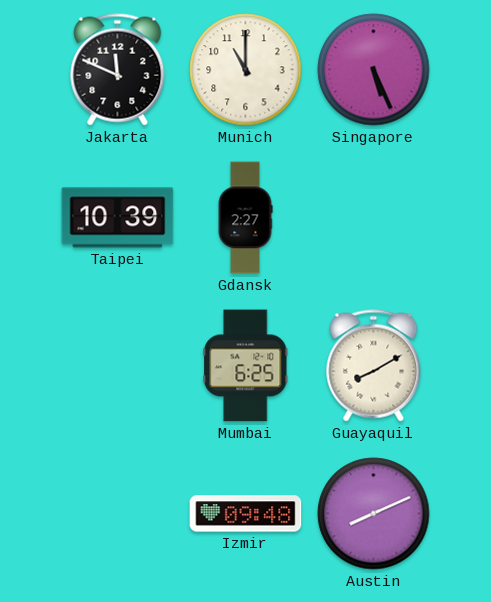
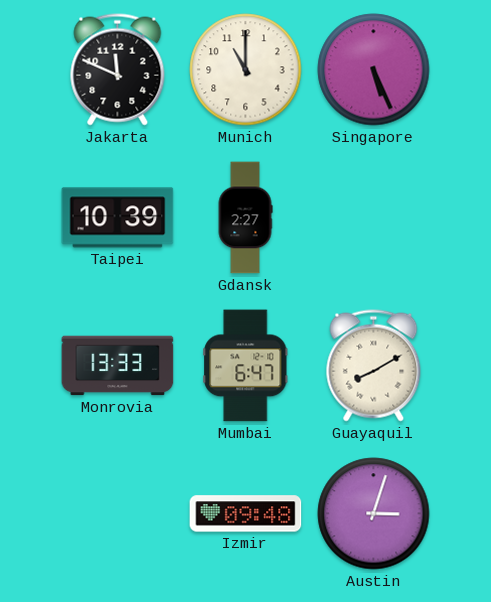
Monrovia: none -> 13:33
Mumbai: 6:25 -> 6:47
Austin: 8:11 -> 3:03
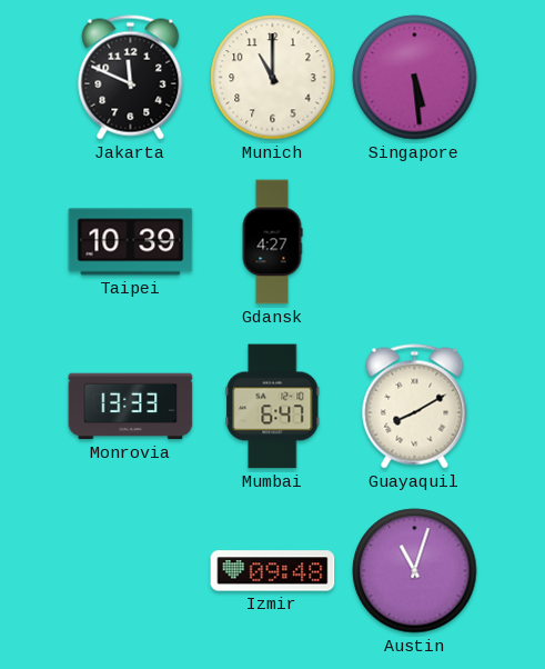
Singapore: 5:26 -> 5:29
Gdansk: 2:27 -> 4:27
Austin: 3:03 -> 11:03
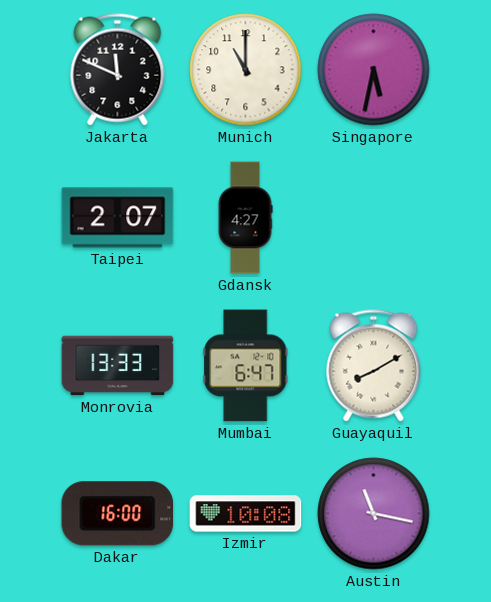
Singapore: 5:29 -> 5:32
Taipei: 10:39 -> 2:07
Dakar: none -> 16:00
Izmir: 09:48 -> 10:08
Austin: 11:03 -> 11:17
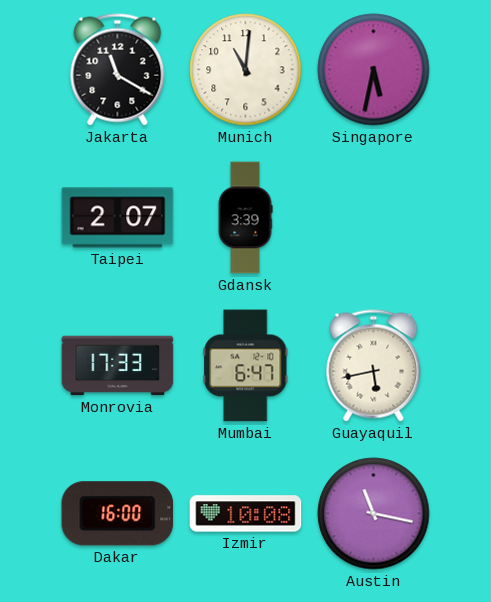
Jakarta: 11:49 -> 11:20
Munich: 11:00 -> 11:01
Gdansk: 4:27 -> 3:39
Monrovia: 13:33 -> 17:33
Guayaquil: 8:10 -> 5:43
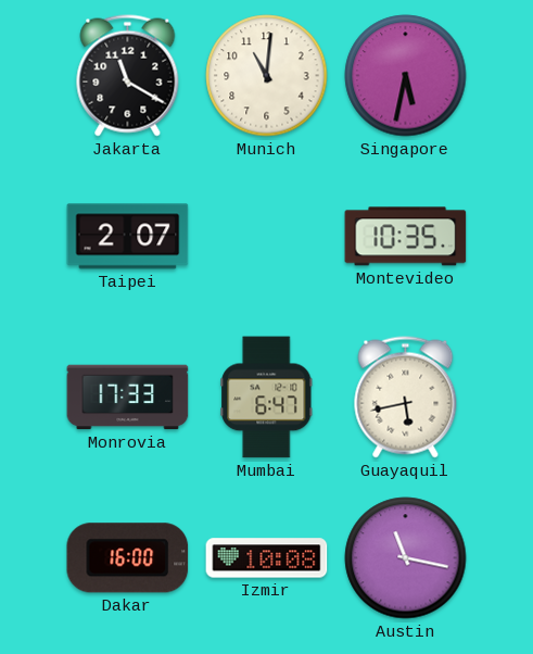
Gdansk: 3:39 -> none
Montevideo: none -> 10:35
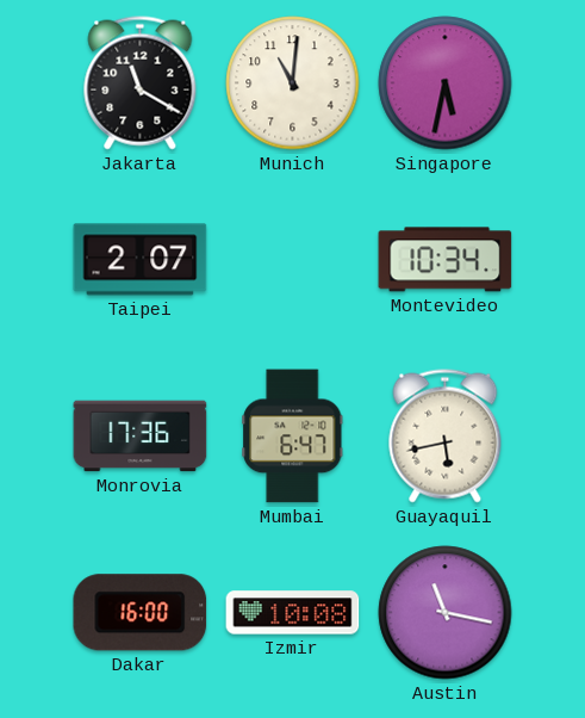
Montevideo: 10:35 -> 10:34
Monrovia: 17:33 -> 17:36
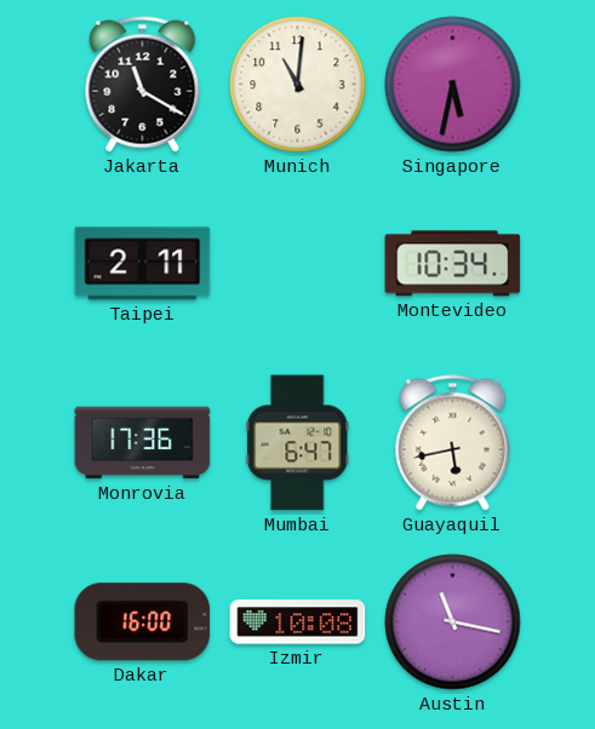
Taipei: 2:07 -> 2:11
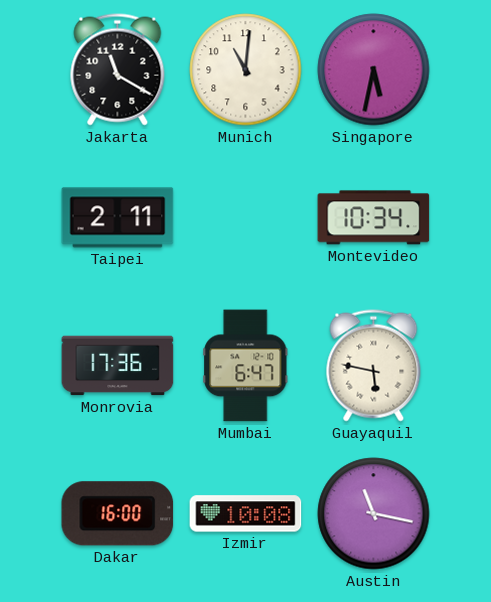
Guayaquil: 5:43 -> 5:47
